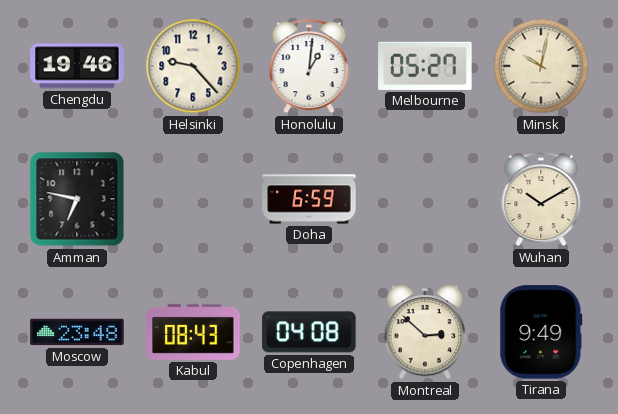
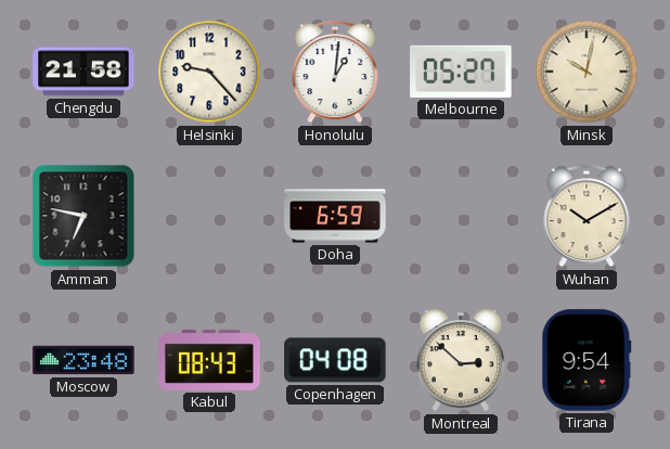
Chengdu: 19:46 -> 21:58
Tirana: 9:49 -> 9:54
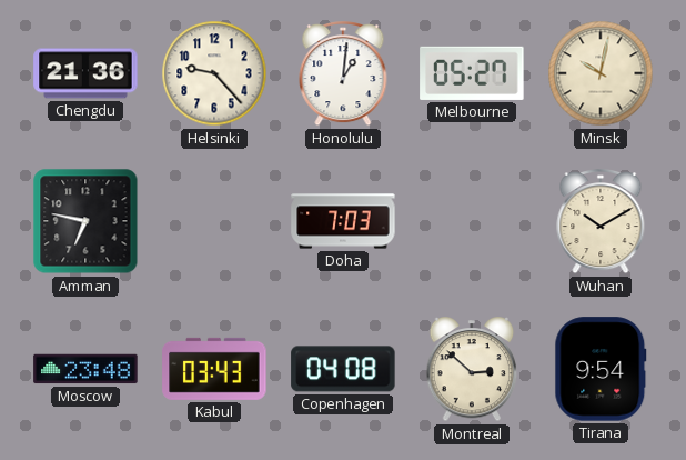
Chengdu: 21:58 -> 21:36
Doha: 6:59 -> 7:03
Kabul: 08:43 -> 03:43
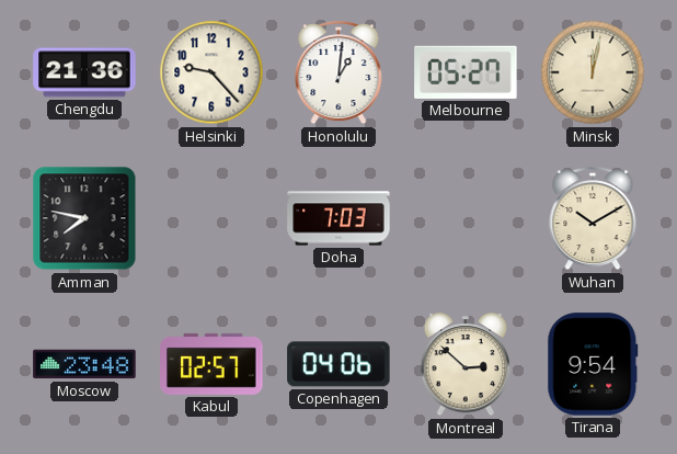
Minsk: 10:02 -> 12:02
Amman: 6:47 -> 7:47
Kabul: 03:43 -> 02:57
Copenhagen: 04:08 -> 04:06
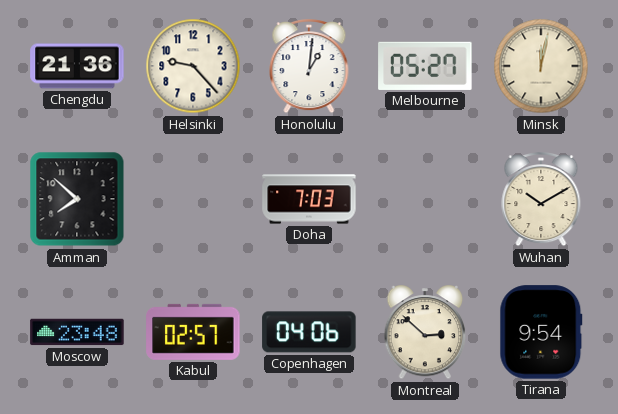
Amman: 7:47 -> 7:52
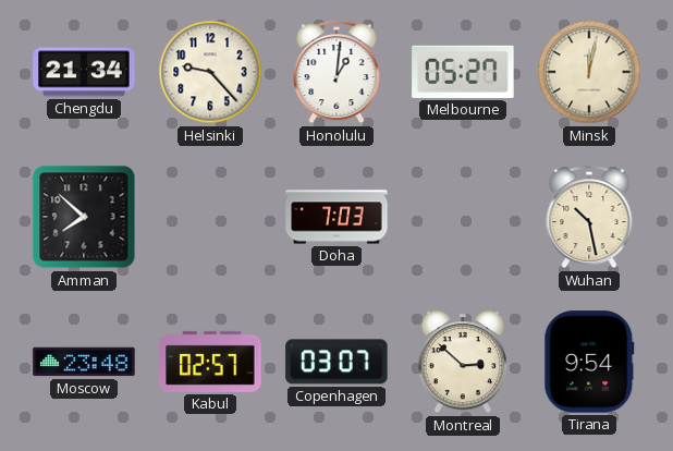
Chengdu: 21:36 -> 21:34
Wuhan: 10:10 -> 10:28
Copenhagen: 04:06 -> 03:07
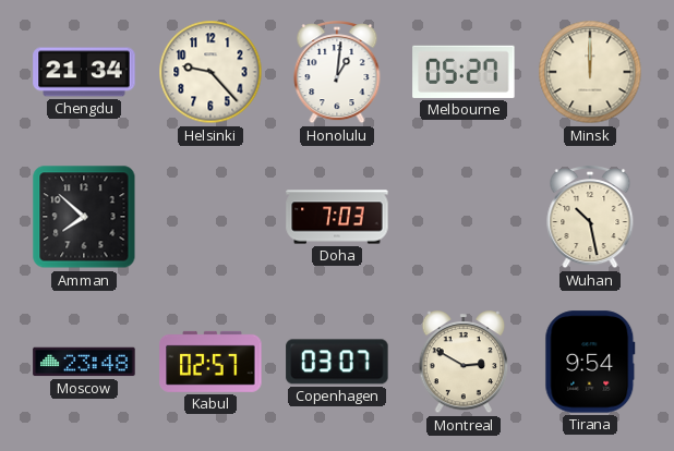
Minsk: 12:02 -> 12:00
Montreal: 2:52 -> 2:50
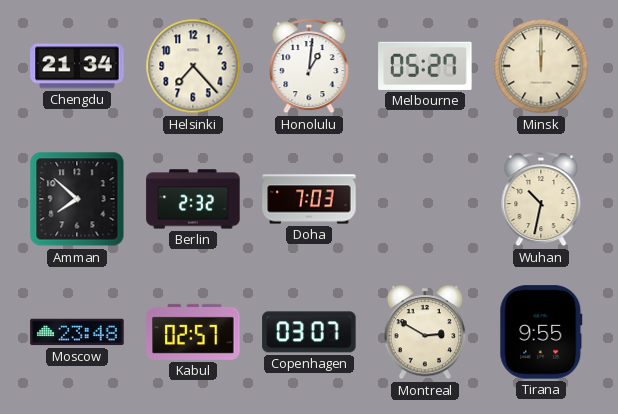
Helsinki: 9:23 -> 7:23
Berlin: none -> 2:32
Wuhan: 10:28 -> 10:32
Tirana: 9:54 -> 9:55
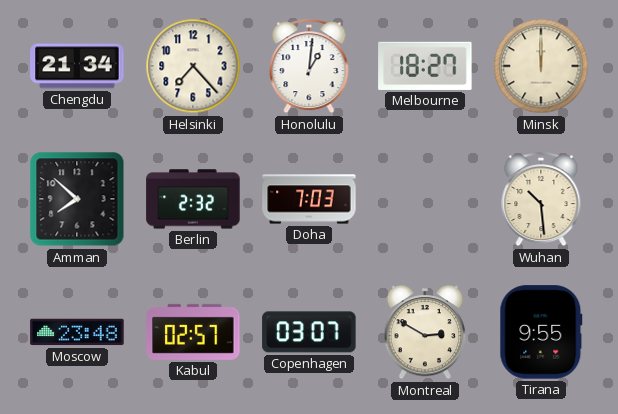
Melbourne: 05:27 -> 18:27
Wuhan: 10:32 -> 10:29
